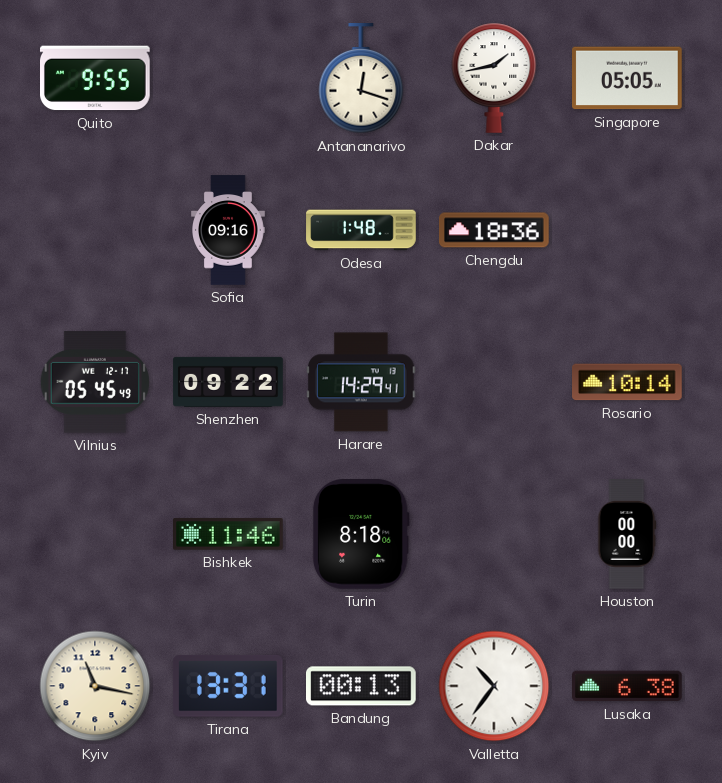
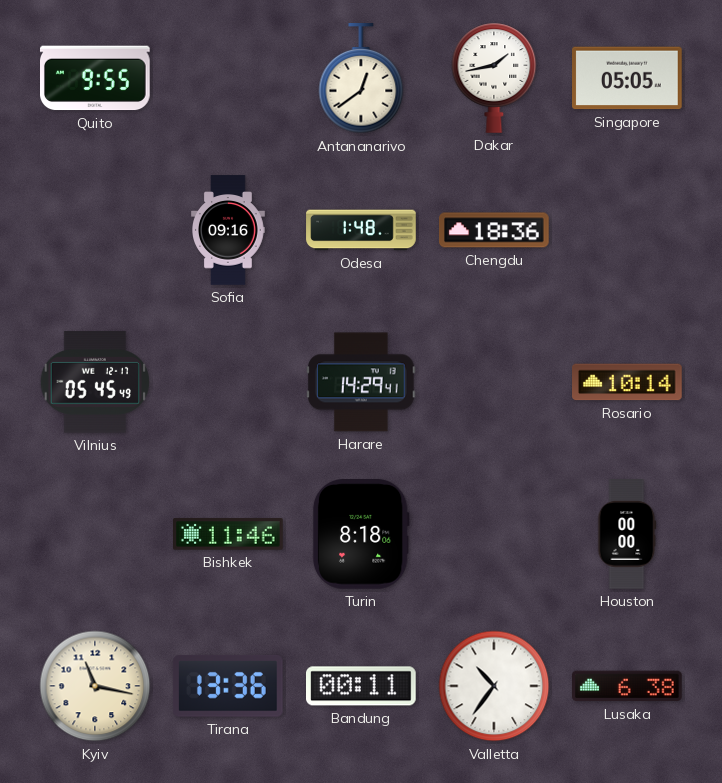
Antananarivo: 12:18 -> 12:39
Shenzhen: 09:22 -> none
Tirana: 13:31 -> 13:36
Bandung: 00:13 -> 00:11
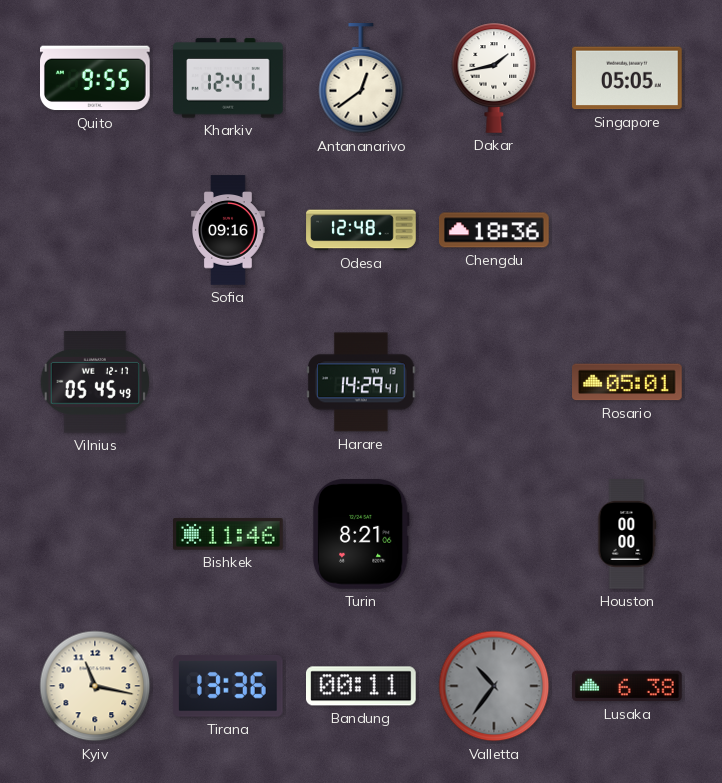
Kharkiv: none -> 12:41
Odesa: 1:48 -> 12:48
Rosario: 10:14 -> 05:01
Turin: 8:18 -> 8:21
Valletta dial: white -> grey
